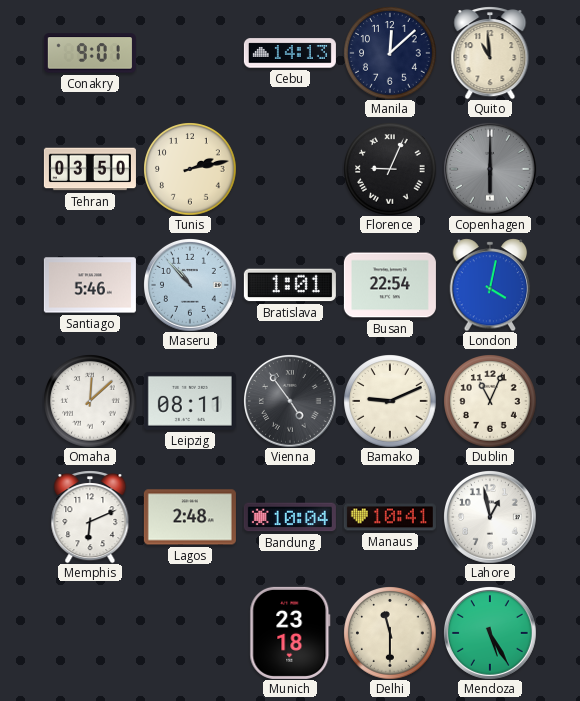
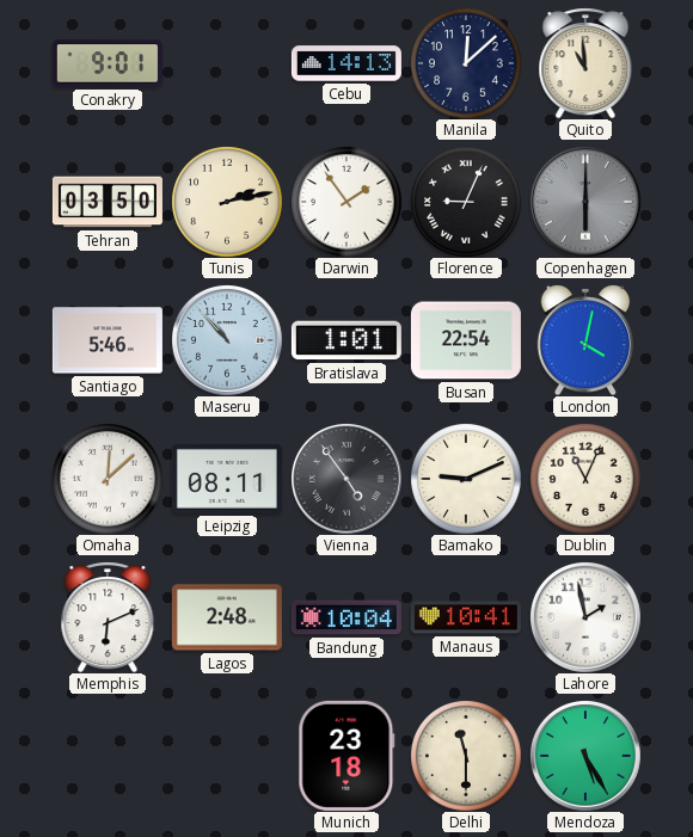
Darwin: none -> 1:54
Lahore: 12:58 -> 1:58
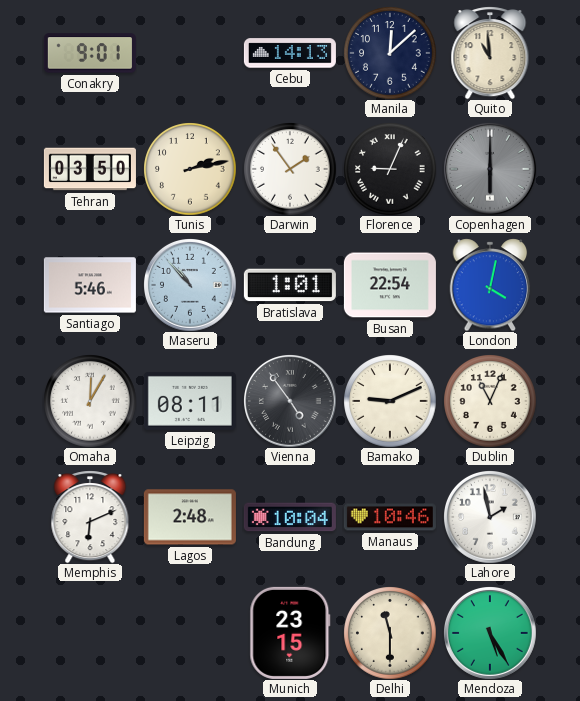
Omaha: 12:08 -> 12:05
Manaus: 10:41 -> 10:46
Munich: 23:18 -> 23:15
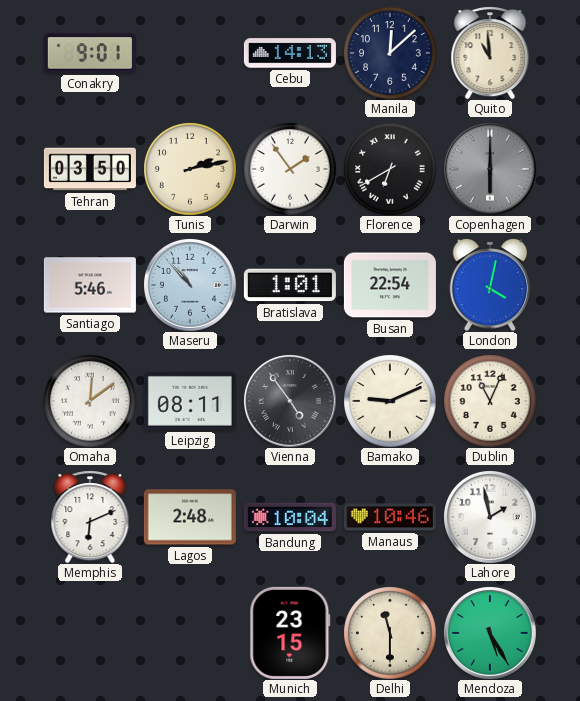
Florence: 9:04 -> 6:40
Omaha: 12:05 -> 12:09
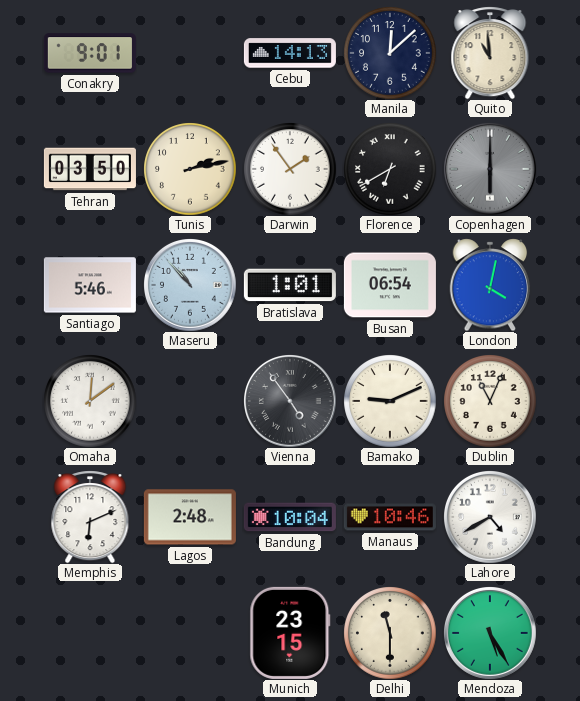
Busan: 22:54 -> 06:54
Leipzig: 08:11 -> none
Lahore: 1:58 -> 4:40
